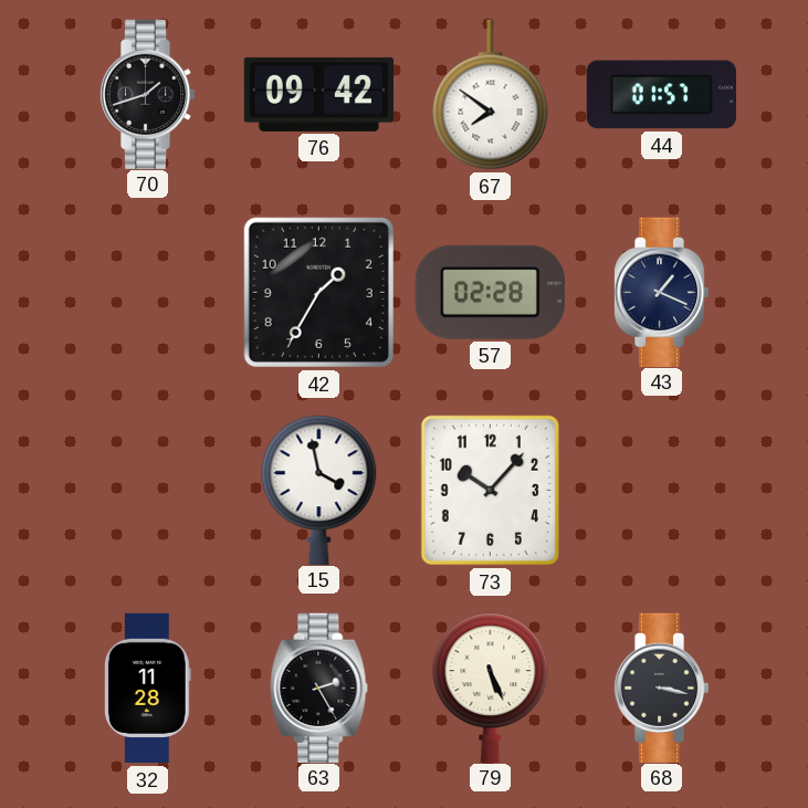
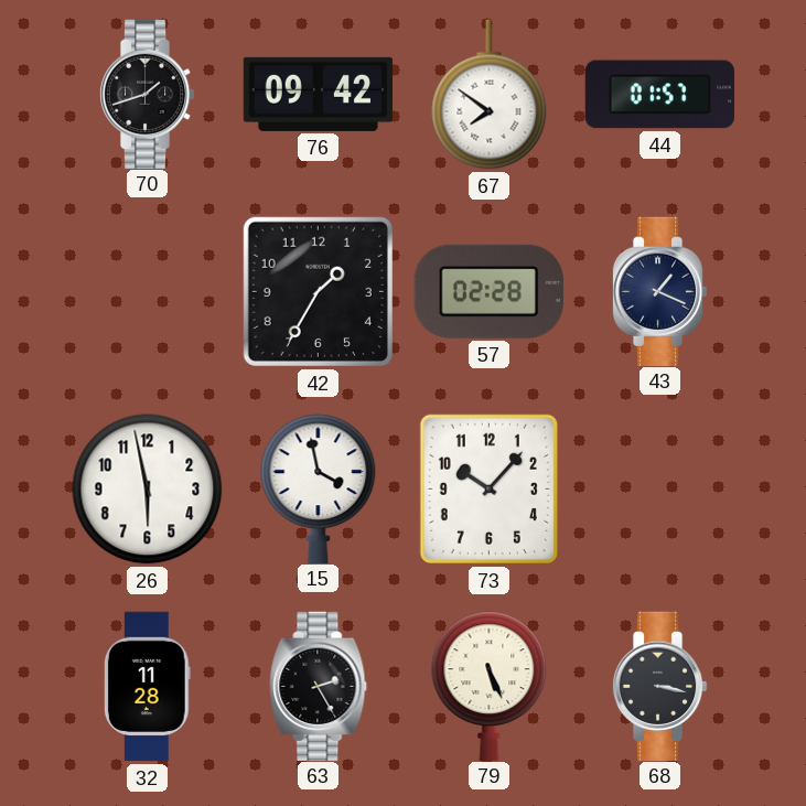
26: none -> 5:58
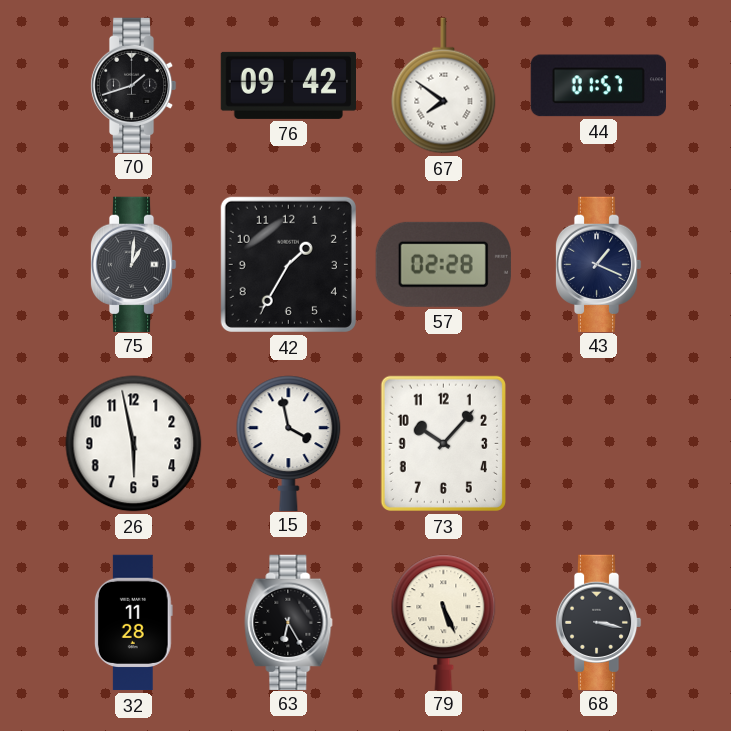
75: none -> 1:01
63: 2:25 -> 6:25
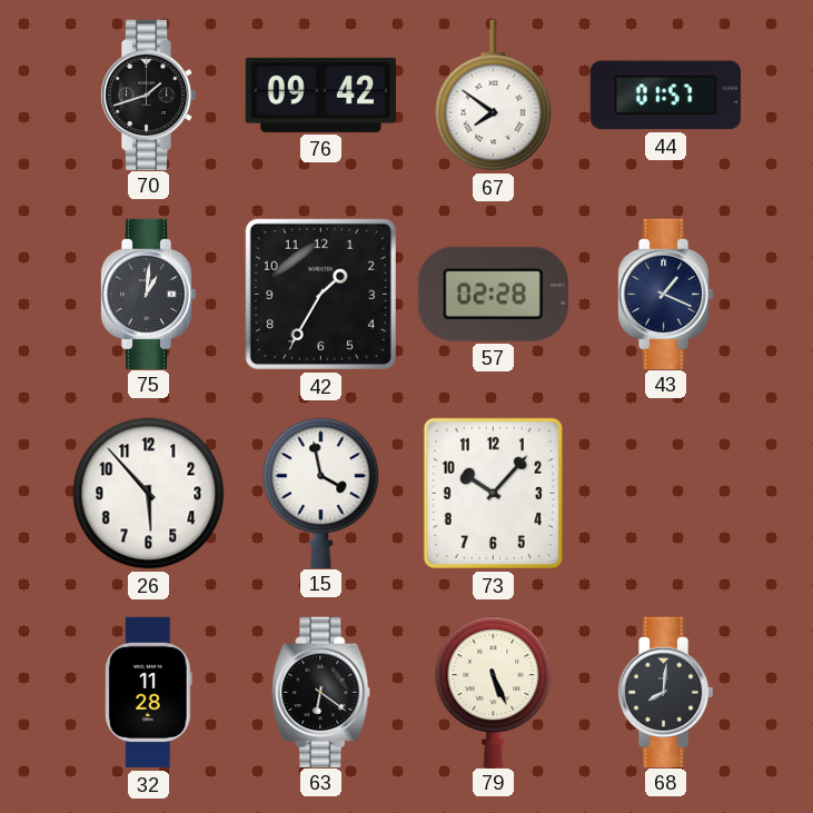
26: 5:58 -> 5:53
63: 6:25 -> 6:21
68: 3:17 -> 8:01
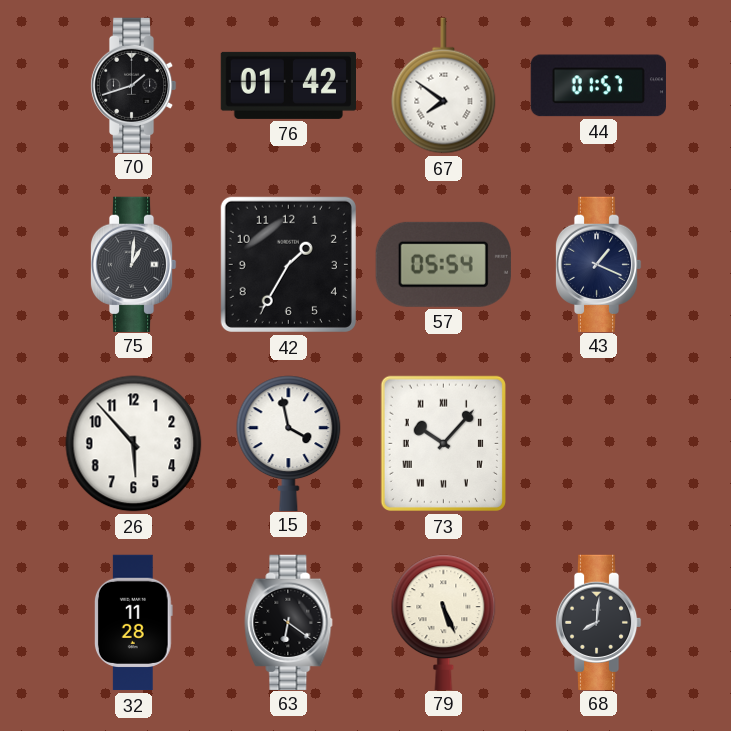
76: 09:42 -> 01:42
57: 02:28 -> 05:54
73 numerals: Arabic -> Roman
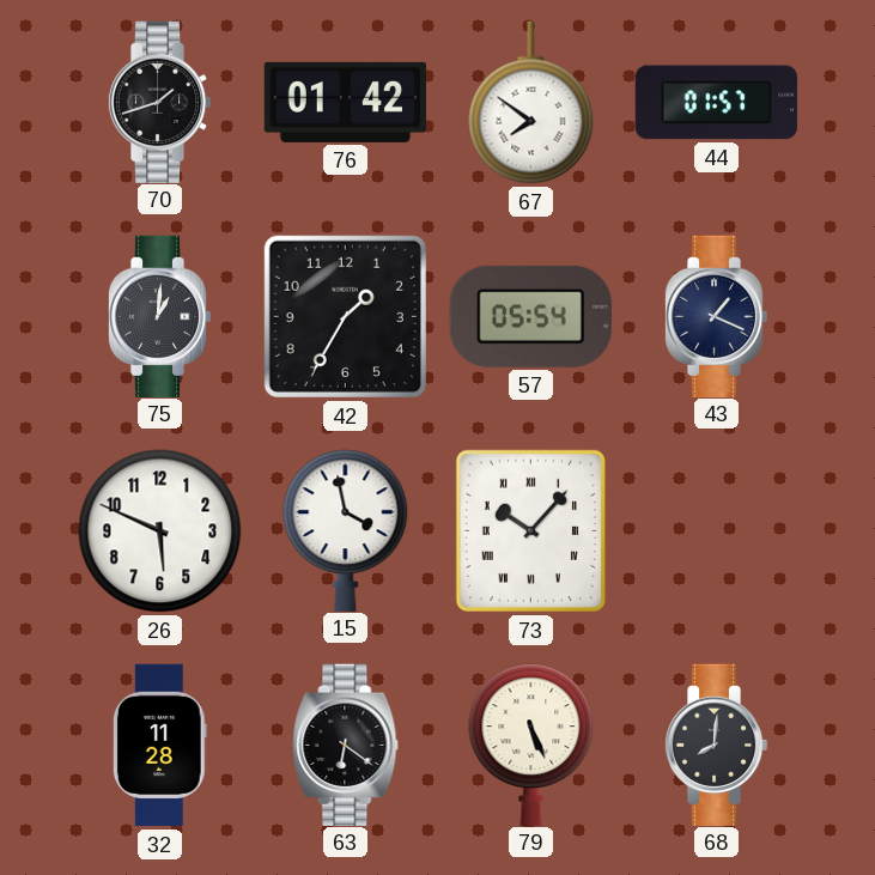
26: 5:53 -> 5:49
